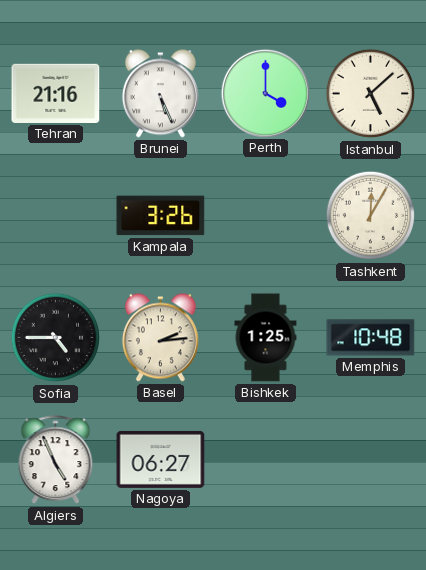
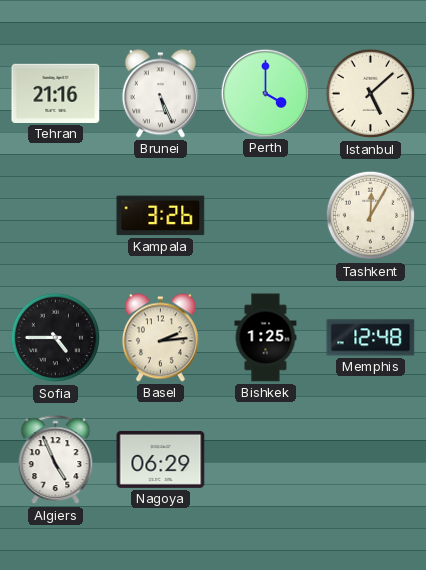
Memphis: 10:48 -> 12:48
Nagoya: 06:27 -> 06:29
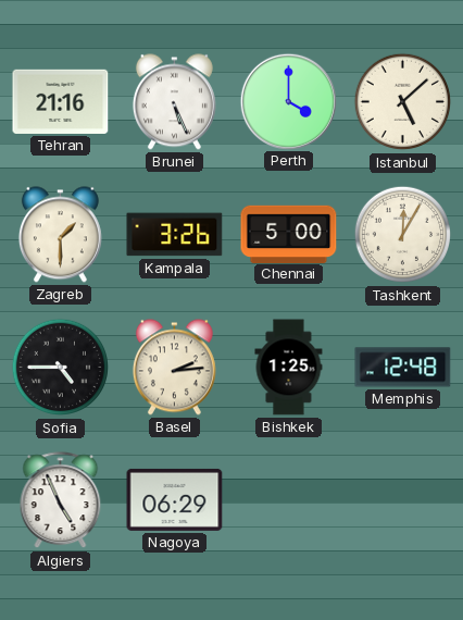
Zagreb: none -> 1:30
Chennai: none -> 5:00
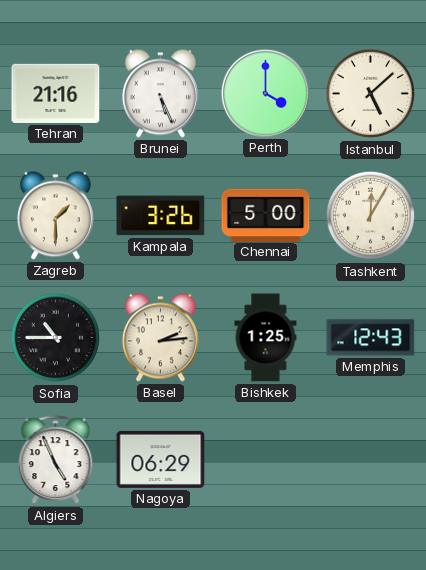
Sofia: 4:45 -> 10:45
Memphis: 12:48 -> 12:43
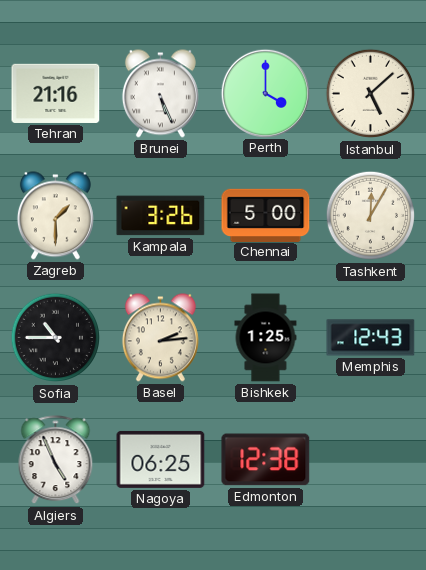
Nagoya: 06:29 -> 06:25
Edmonton: none -> 12:38
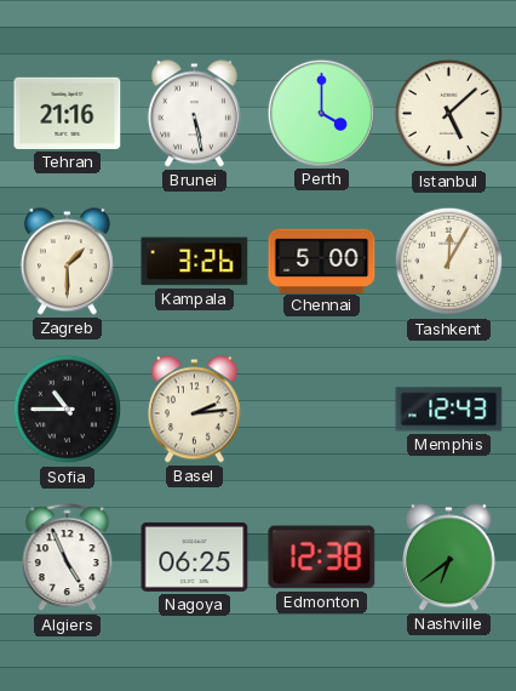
Brunei: 5:26 -> 5:28
Bishkek: 1:25 -> none
Nashville: none -> 6:39
